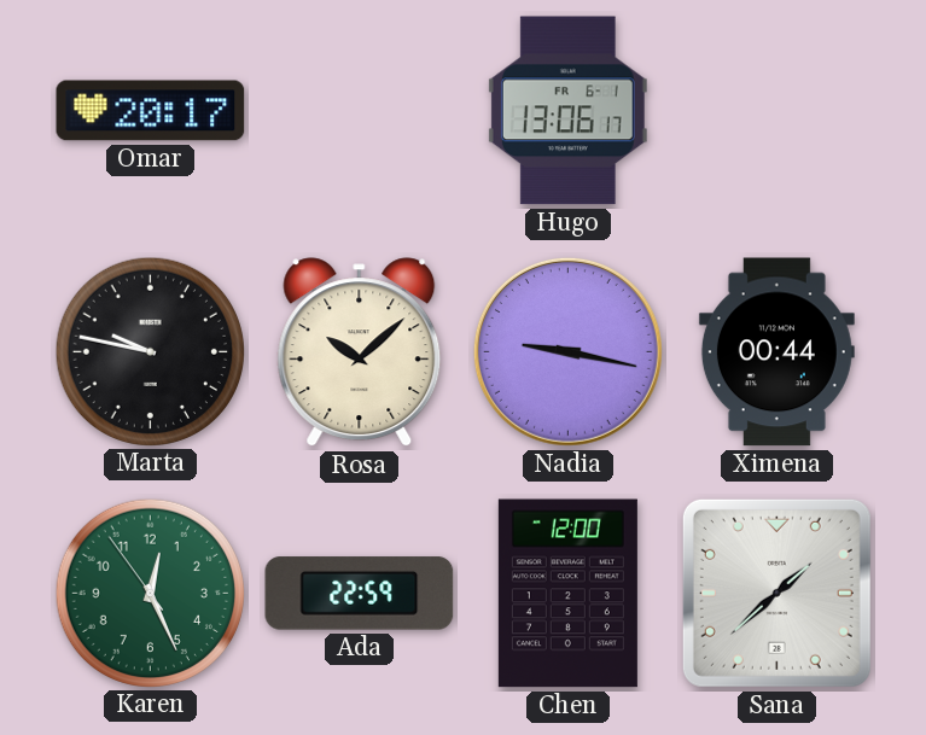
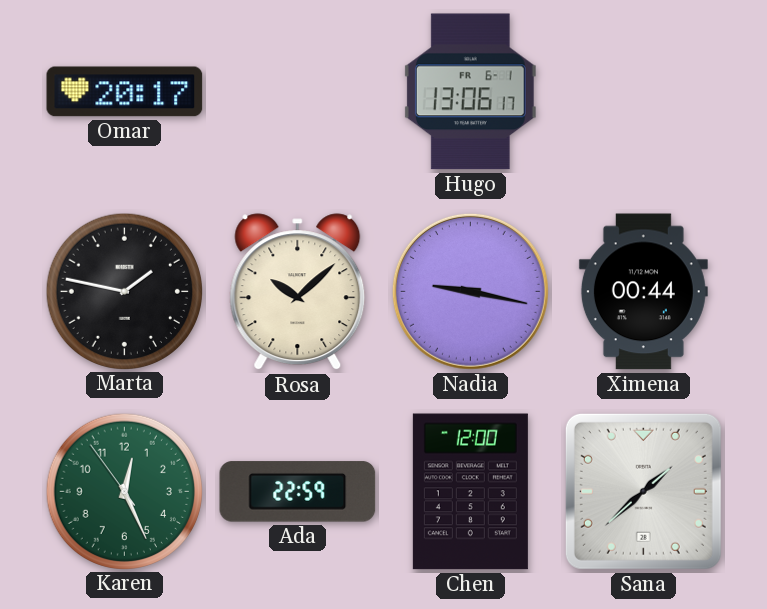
Marta: 9:47 -> 1:47
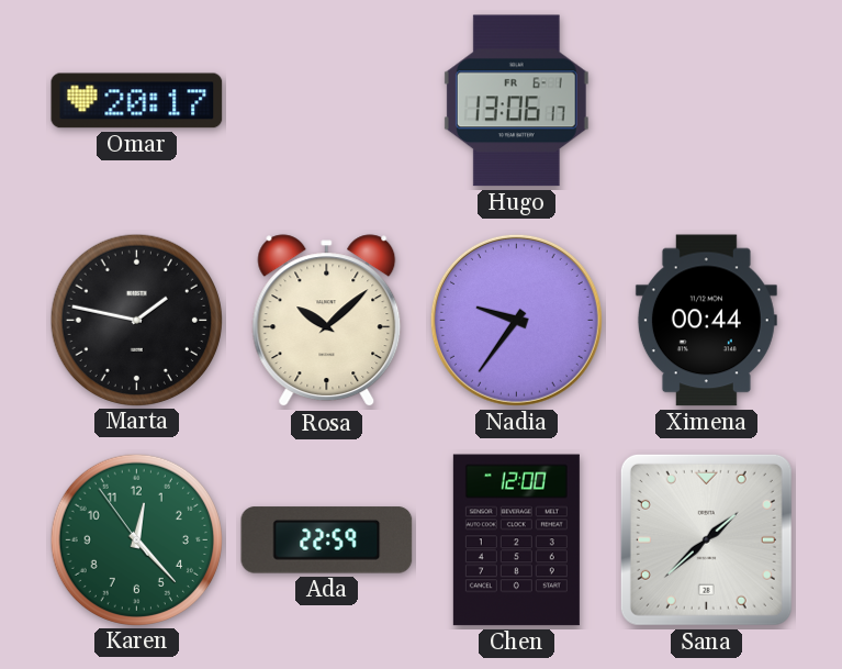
Nadia: 9:17 -> 9:36
Karen: 12:25 -> 12:22
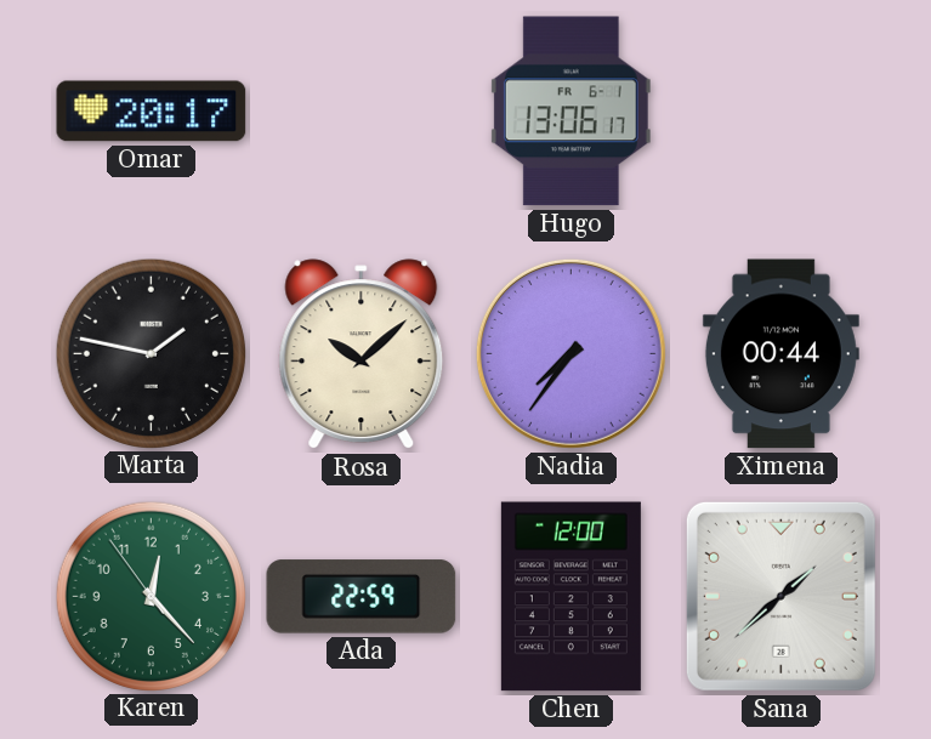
Nadia: 9:36 -> 7:36
